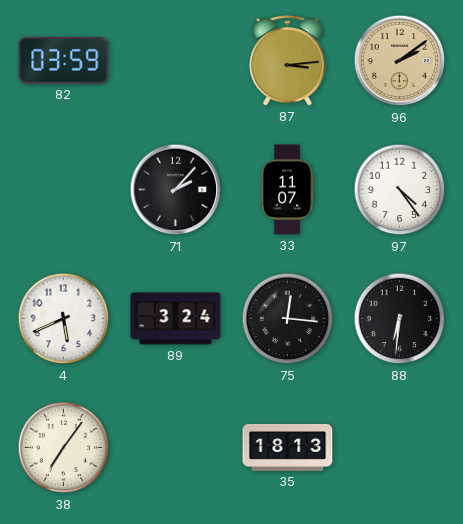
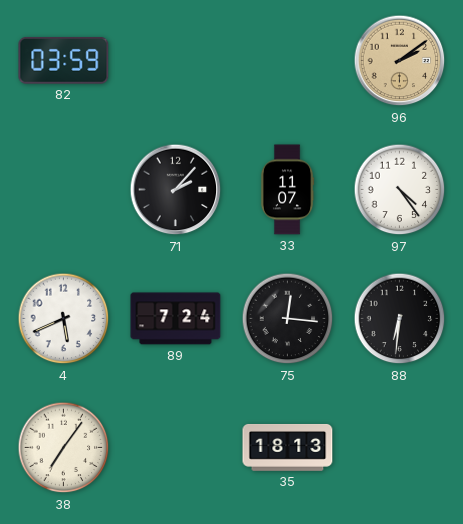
87: 3:14 -> none
89: 3:24 -> 7:24
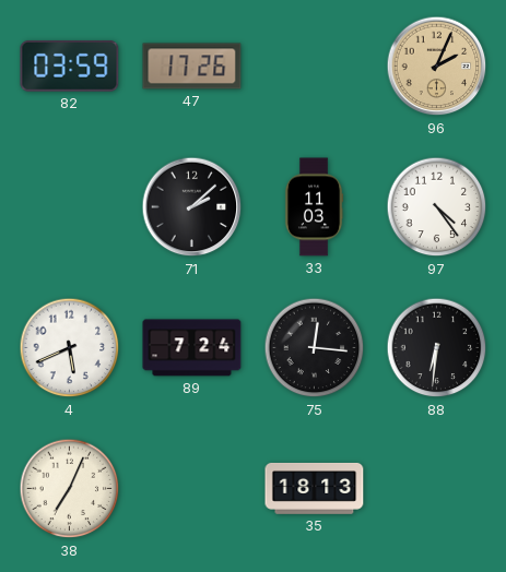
47: none -> 17:26
96: 2:09 -> 2:04
71: 2:07 -> 2:08
33: 11:07 -> 11:03
38: 7:06 -> 7:04
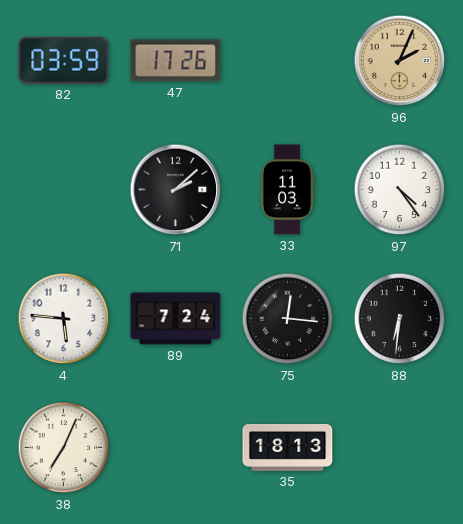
4: 5:41 -> 5:46
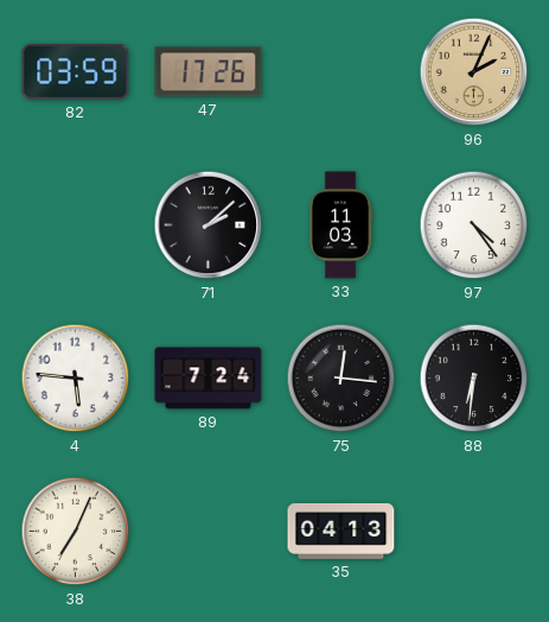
35: 18:13 -> 04:13
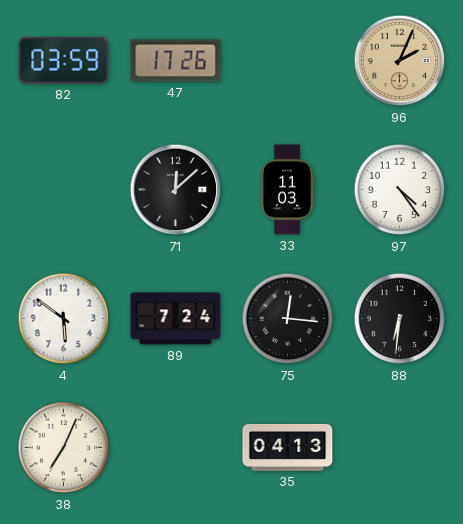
71: 2:08 -> 12:08
4: 5:46 -> 5:51
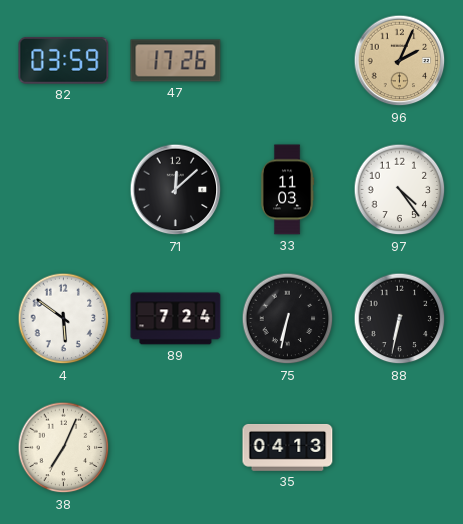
75: 12:16 -> 6:32
88: 6:31 -> 6:32
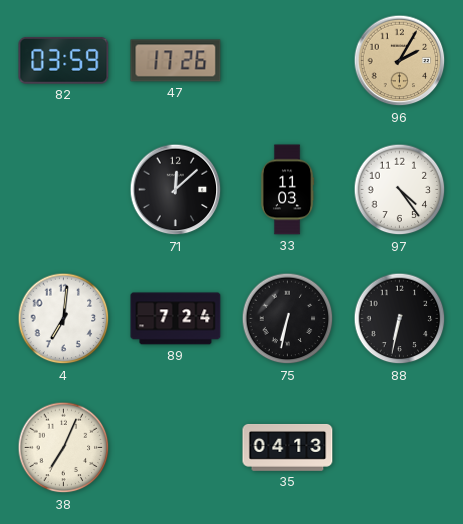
96: 2:04 -> 2:05
4: 5:51 -> 7:01
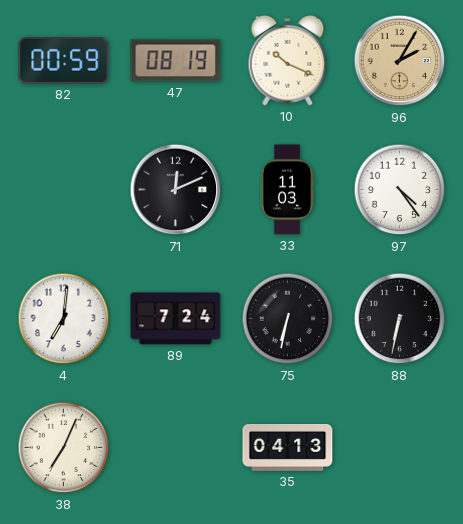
82: 03:59 -> 00:59
47: 17:26 -> 08:19
10: none -> 10:19
71: 12:08 -> 12:11
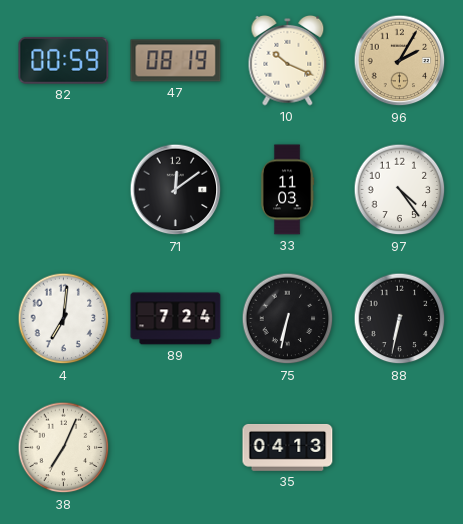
71: 12:11 -> 12:09
